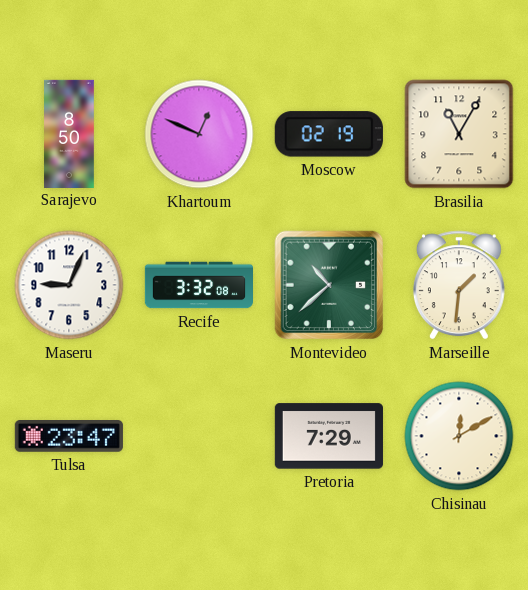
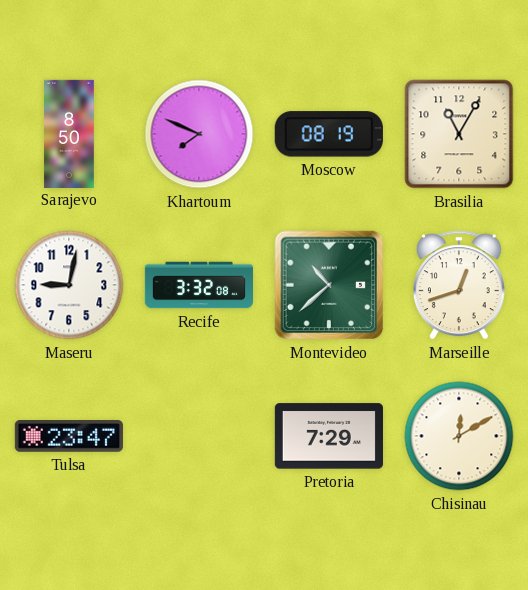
Khartoum: 12:49 -> 7:49
Moscow: 02:19 -> 08:19
Maseru: 9:04 -> 9:02
Marseille: 1:31 -> 12:42
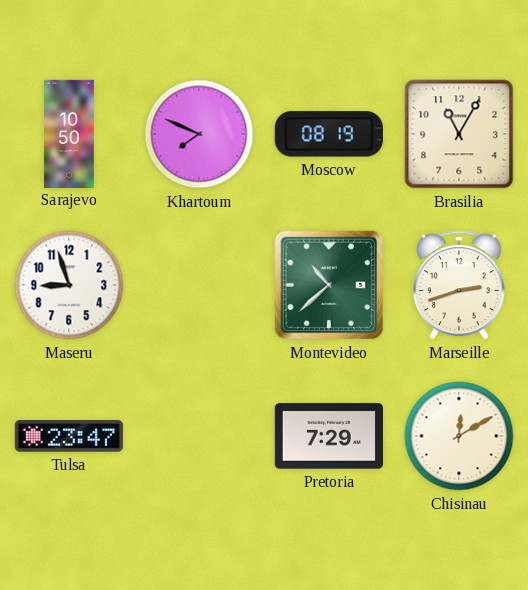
Sarajevo: 8:50 -> 10:50
Maseru: 9:02 -> 8:57
Recife: 3:32 -> none
Marseille: 12:42 -> 2:42
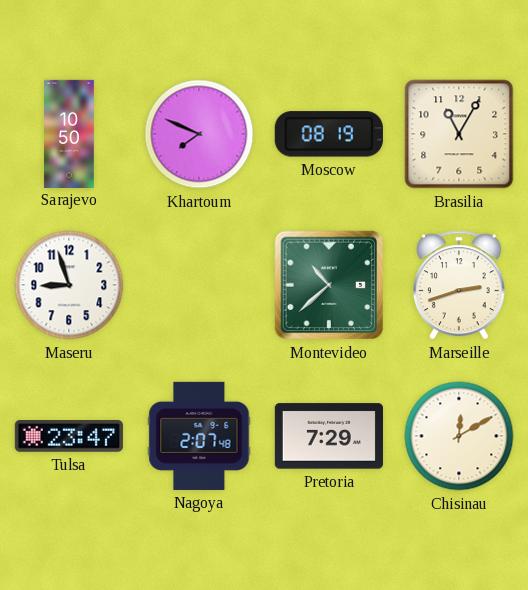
Nagoya: none -> 2:07
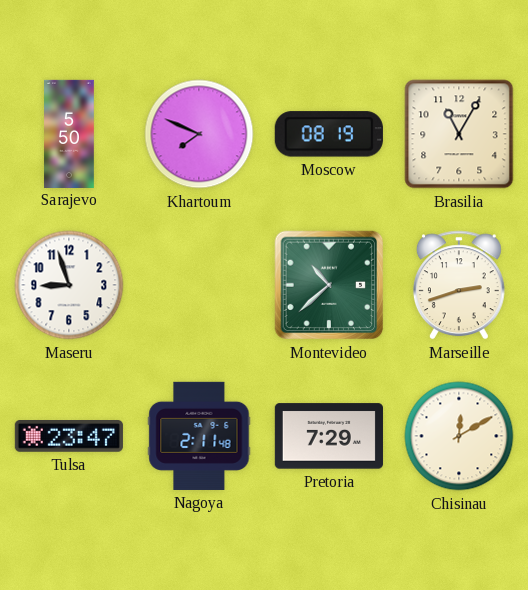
Sarajevo: 10:50 -> 5:50
Nagoya: 2:07 -> 2:11
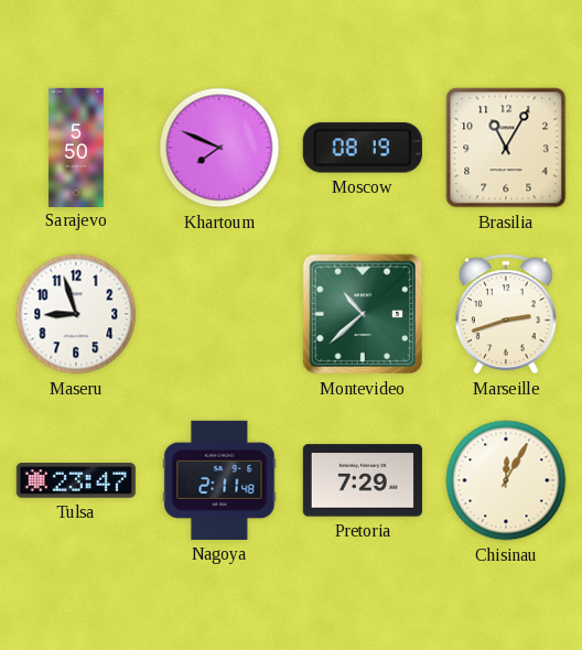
Chisinau: 12:10 -> 12:05
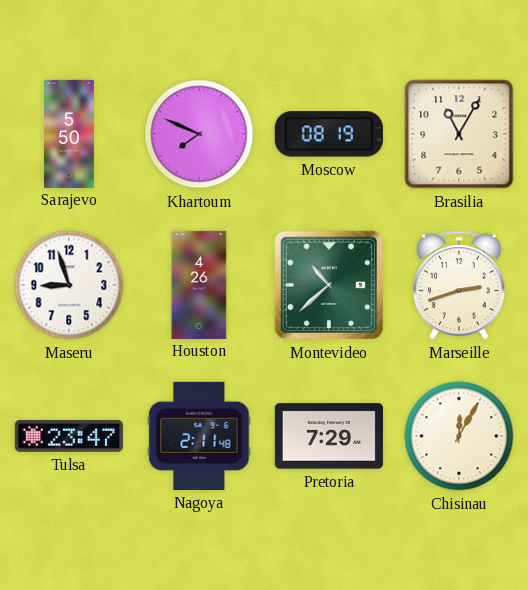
Houston: none -> 4:26
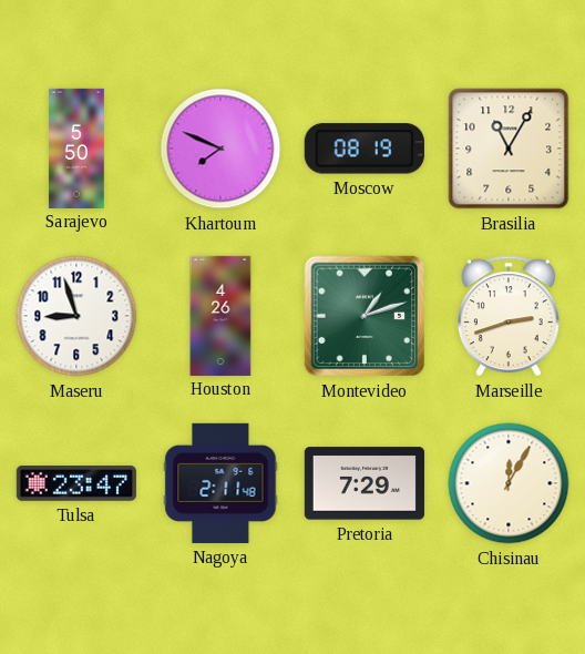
Montevideo: 10:38 -> 1:12
